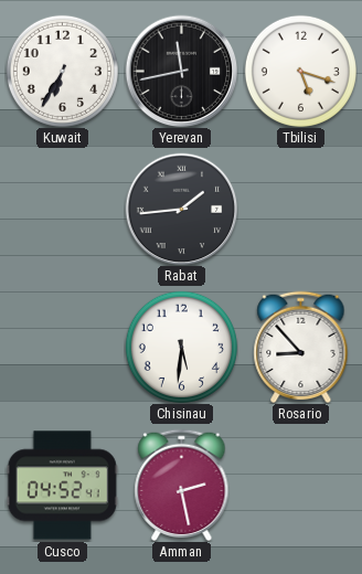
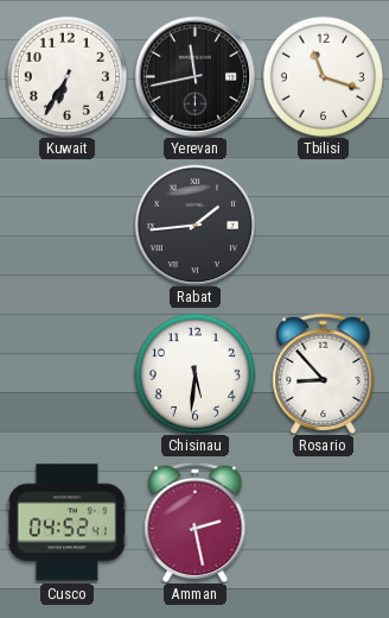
Tbilisi: 5:18 -> 11:18
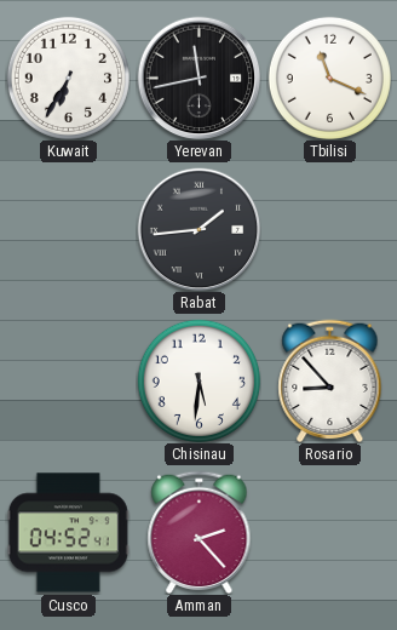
Tbilisi: 11:18 -> 11:19
Amman: 2:28 -> 2:23
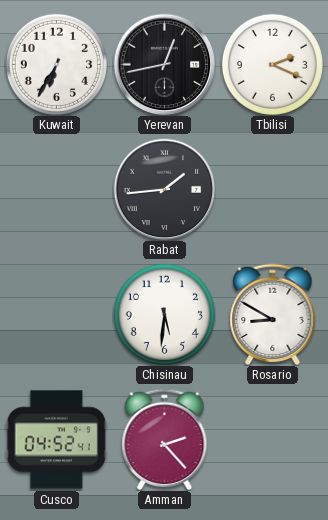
Yerevan: 11:43 -> 12:43
Tbilisi: 11:19 -> 2:19
Rosario: 8:53 -> 8:50
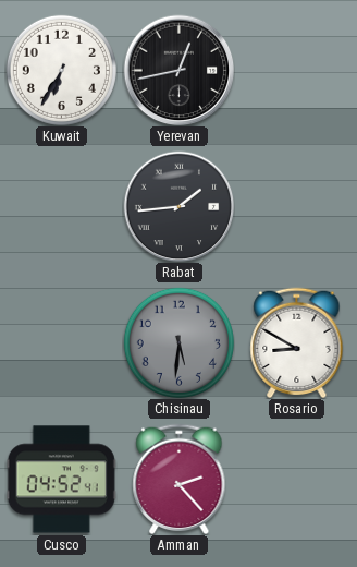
Tbilisi: 2:19 -> none
Chisinau dial: white -> grey
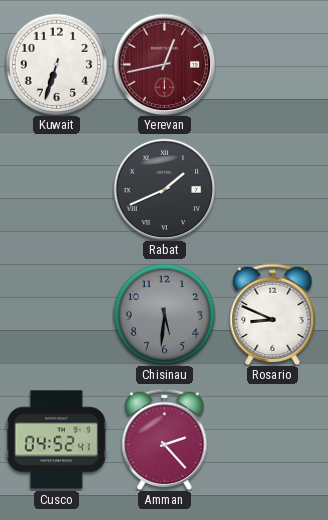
Kuwait: 6:35 -> 6:33
Yerevan dial: black -> burgundy
Rabat: 1:44 -> 1:41
Rosario: 8:50 -> 8:49
